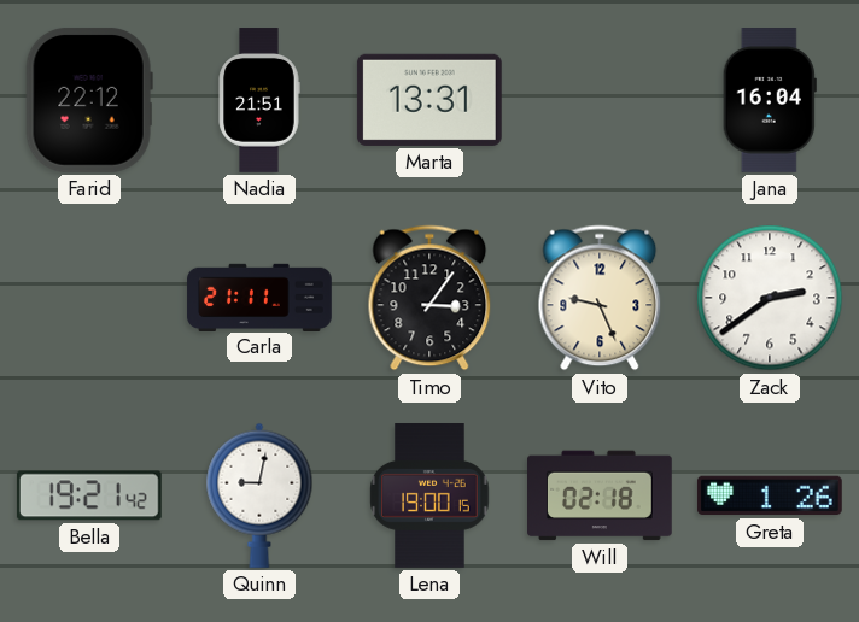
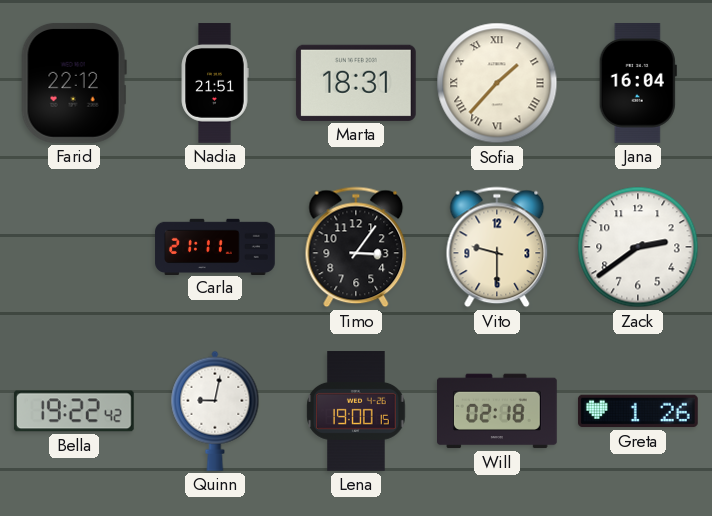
Marta: 13:31 -> 18:31
Sofia: none -> 1:37
Vito: 9:26 -> 9:30
Bella: 19:21 -> 19:22
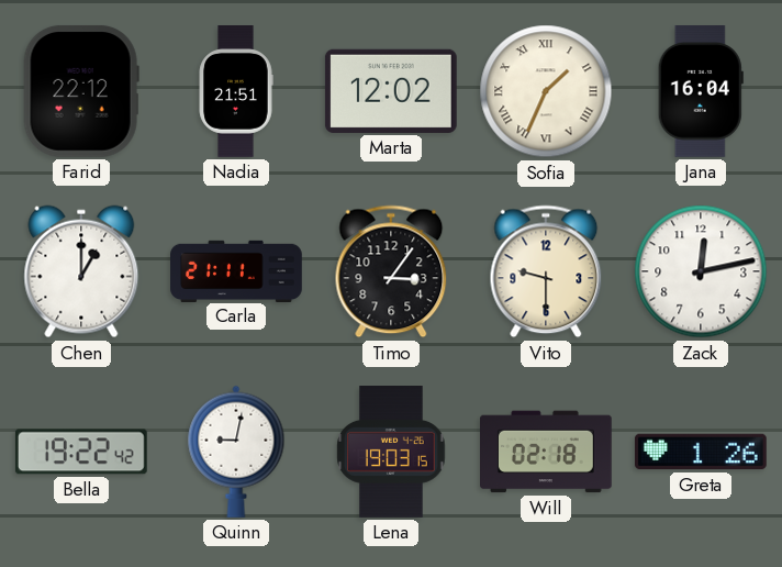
Marta: 18:31 -> 12:02
Sofia: 1:37 -> 1:34
Chen: none -> 1:00
Zack: 2:39 -> 12:13
Lena: 19:00 -> 19:03
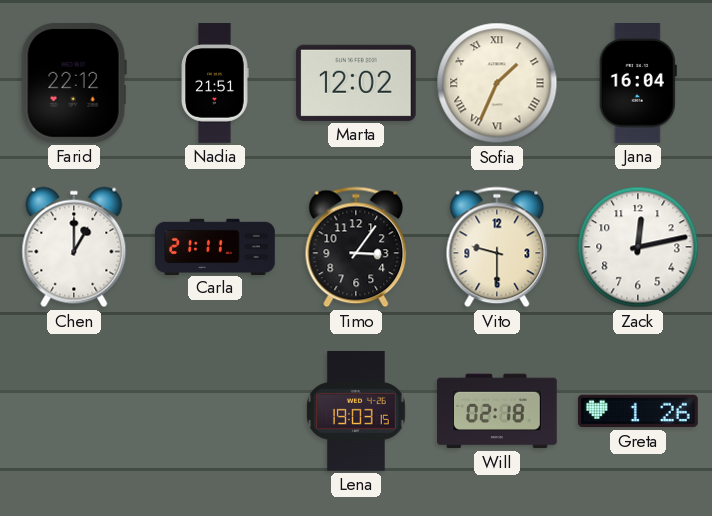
Bella: 19:22 -> none
Quinn: 9:02 -> none
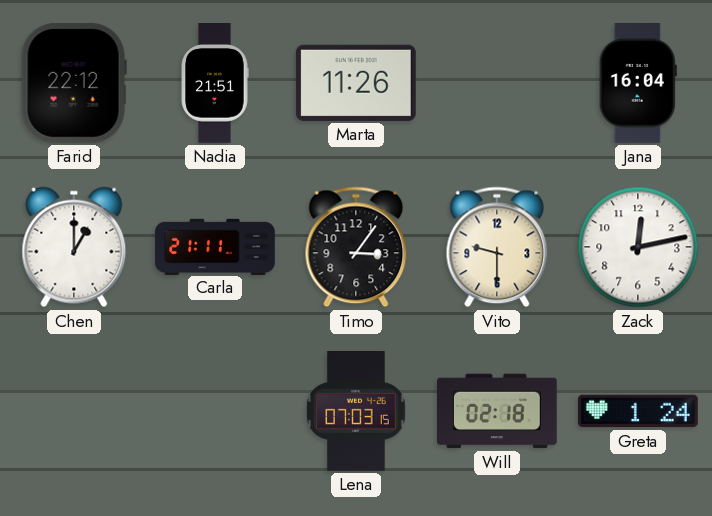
Marta: 12:02 -> 11:26
Sofia: 1:34 -> none
Lena: 19:03 -> 07:03
Greta: 1:26 -> 1:24
